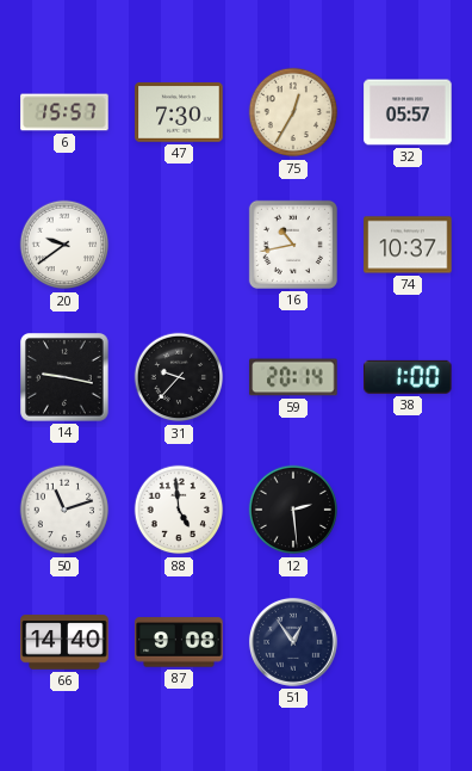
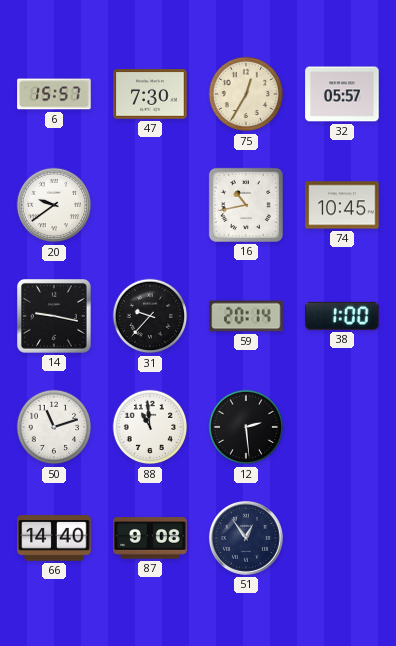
74: 10:37 -> 10:45
88: 4:59 -> 10:59
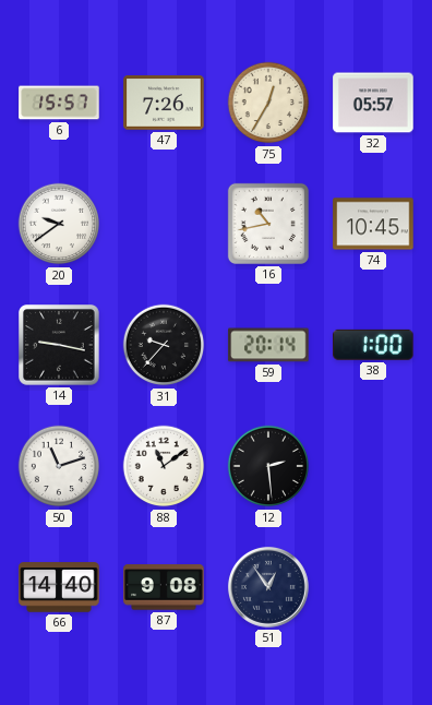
47: 7:30 -> 7:26
88: 10:59 -> 11:09
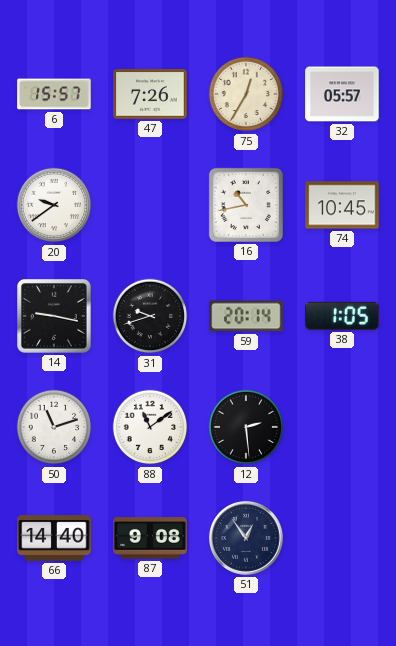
31: 9:37 -> 9:42
38: 1:00 -> 1:05
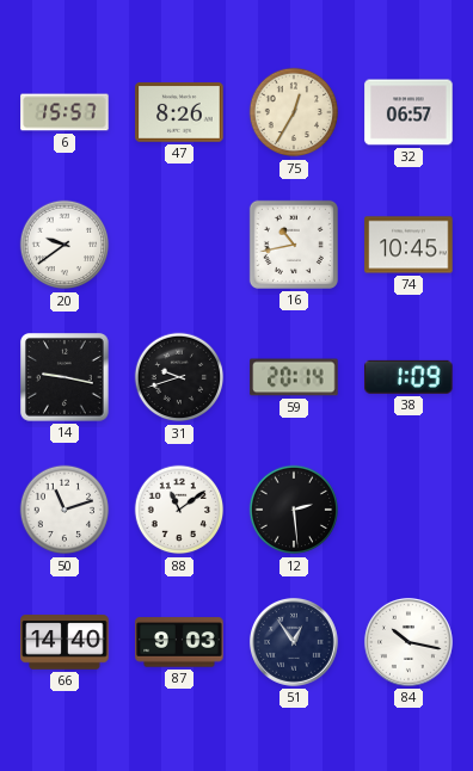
47: 7:26 -> 8:26
32: 05:57 -> 06:57
38: 1:05 -> 1:09
87: 9:08 -> 9:03
84: none -> 10:17
